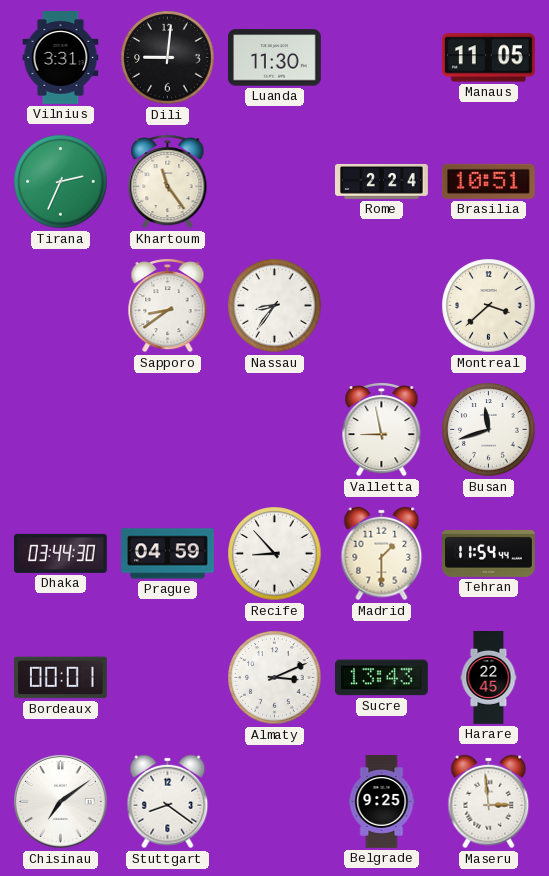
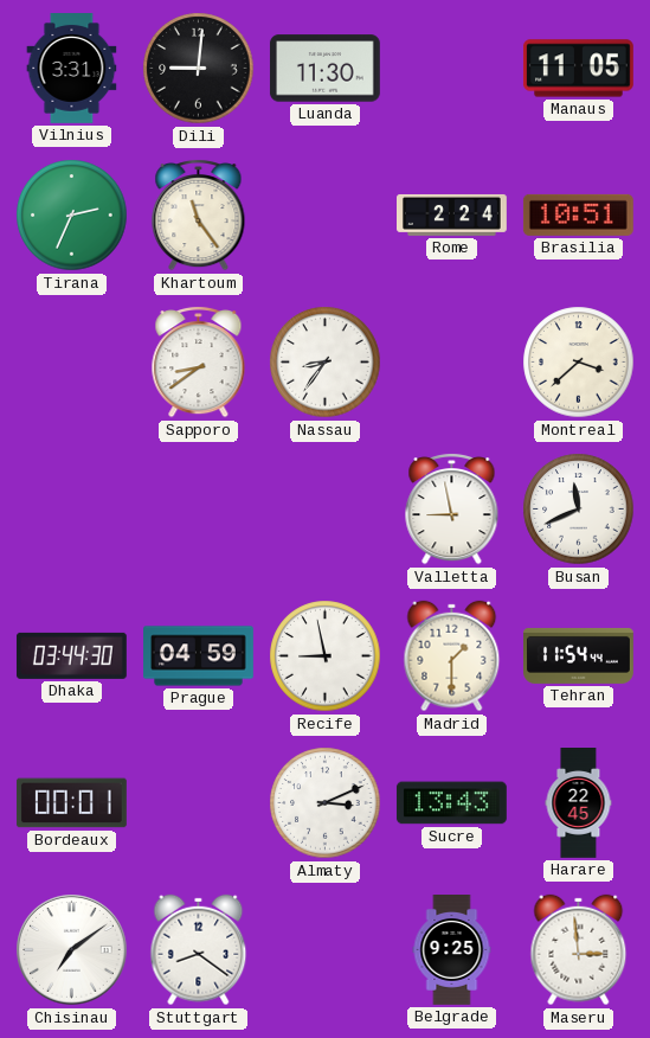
Busan: 11:42 -> 11:41
Recife: 8:53 -> 8:58
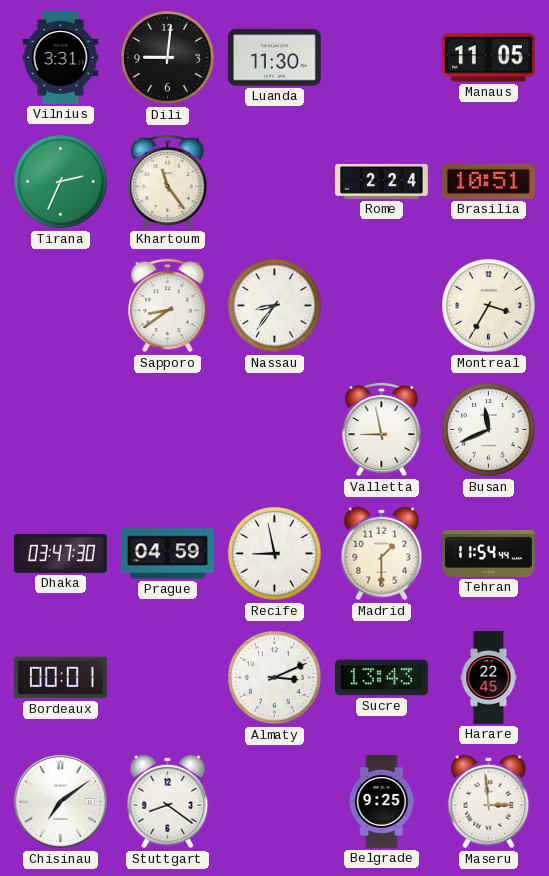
Montreal: 3:38 -> 3:35
Dhaka: 03:44 -> 03:47
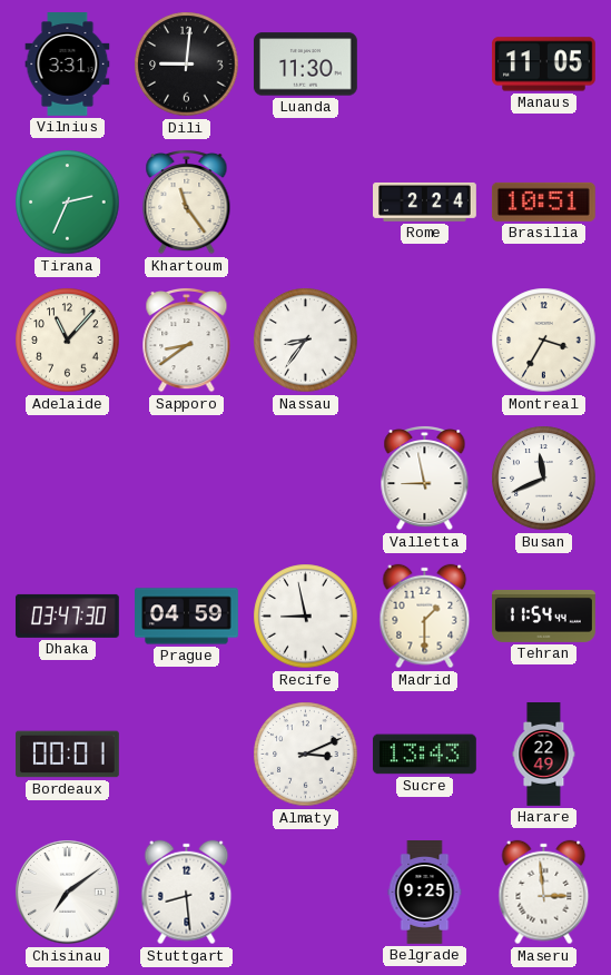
Adelaide: none -> 11:07
Harare: 22:45 -> 22:49
Stuttgart: 8:21 -> 8:29
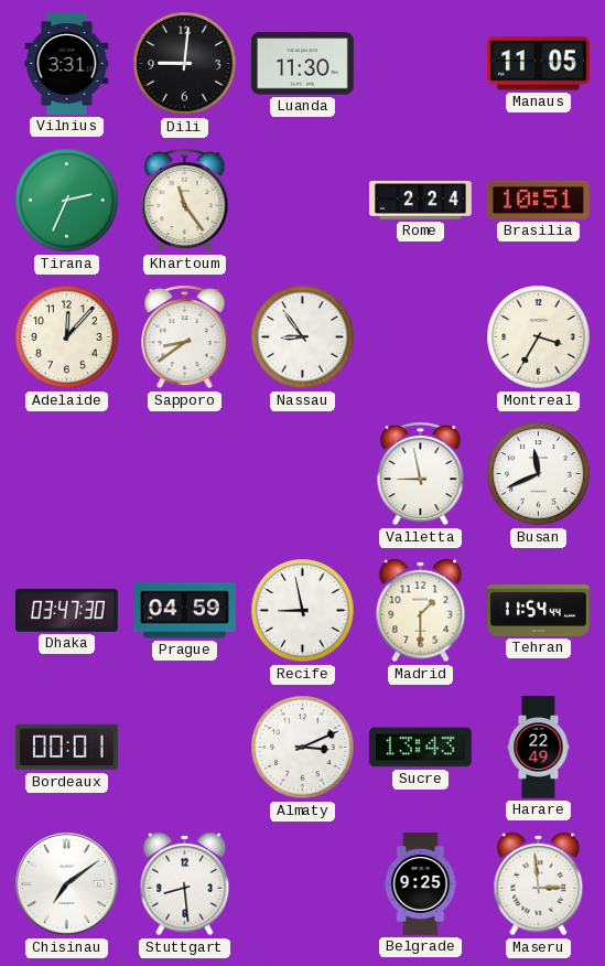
Adelaide: 11:07 -> 12:07
Nassau: 8:36 -> 8:54
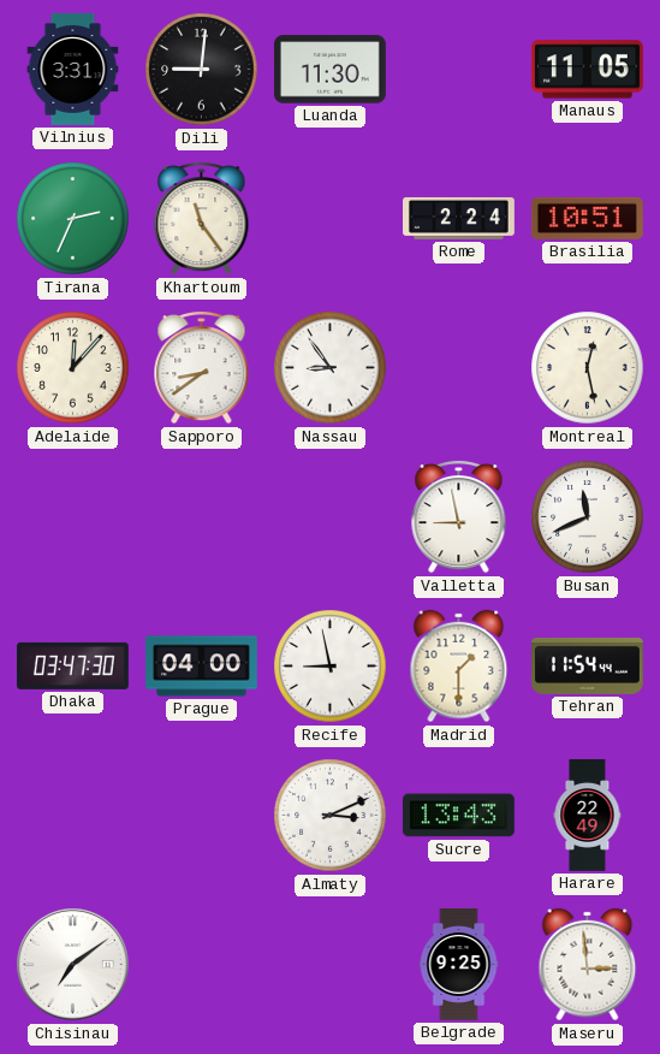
Montreal: 3:35 -> 12:28
Prague: 04:59 -> 04:00
Bordeaux: 00:01 -> none
Stuttgart: 8:29 -> none
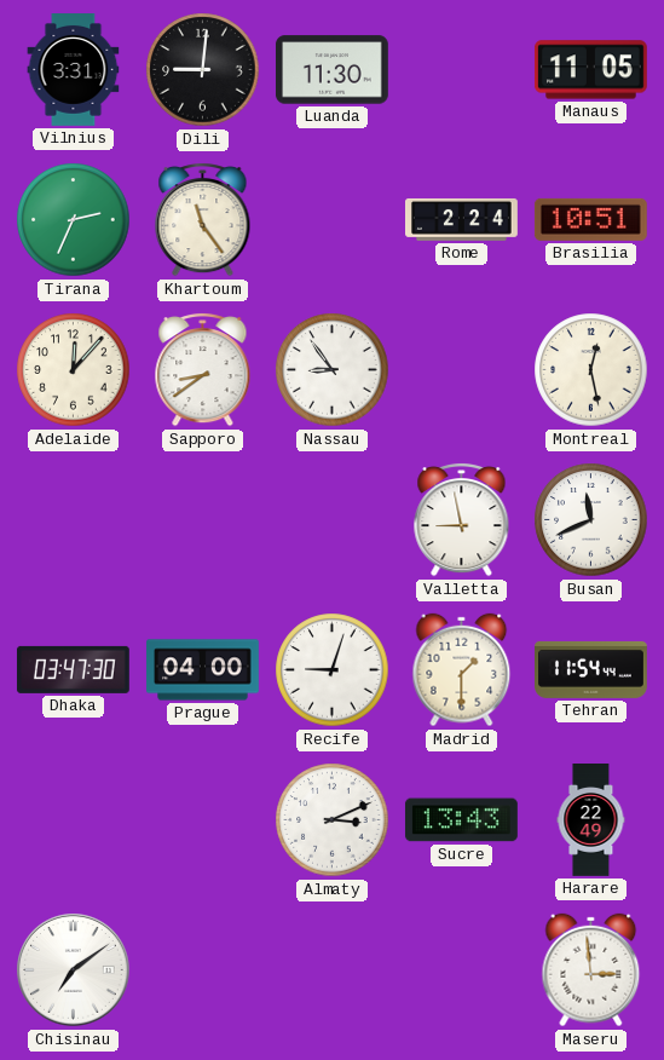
Recife: 8:58 -> 9:03
Belgrade: 9:25 -> none
